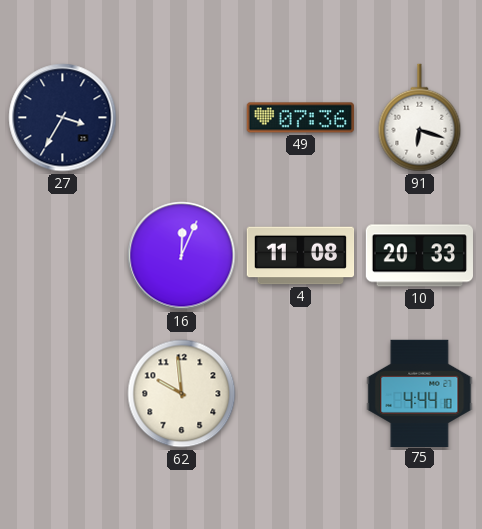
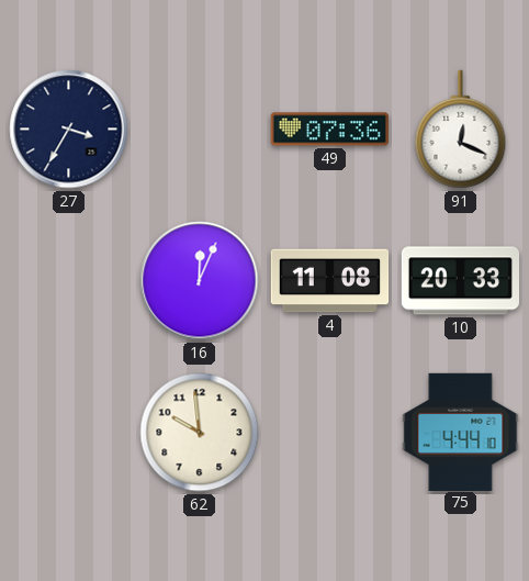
91: 6:18 -> 12:19
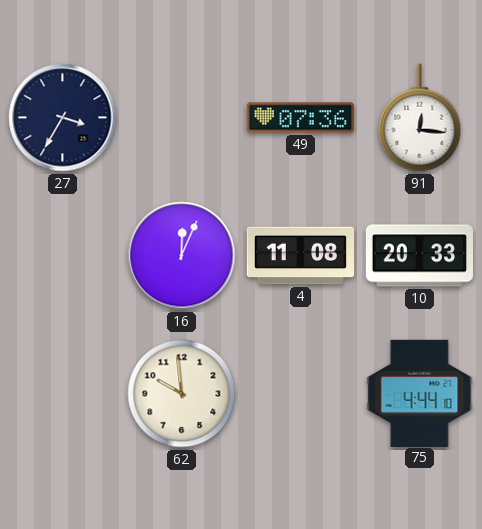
91: 12:19 -> 12:16
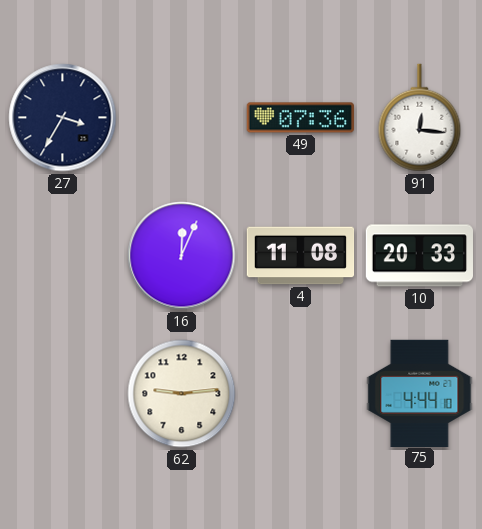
62: 9:59 -> 9:14
